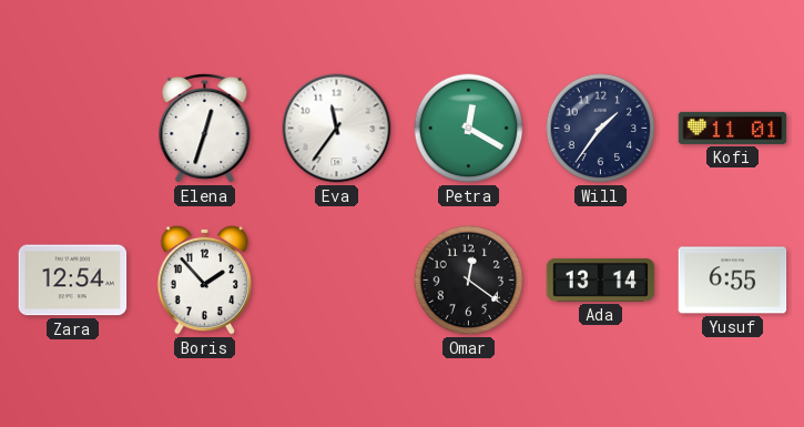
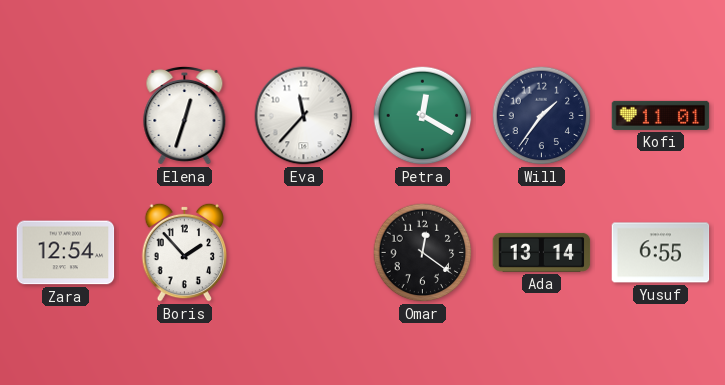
Eva: 11:36 -> 11:37
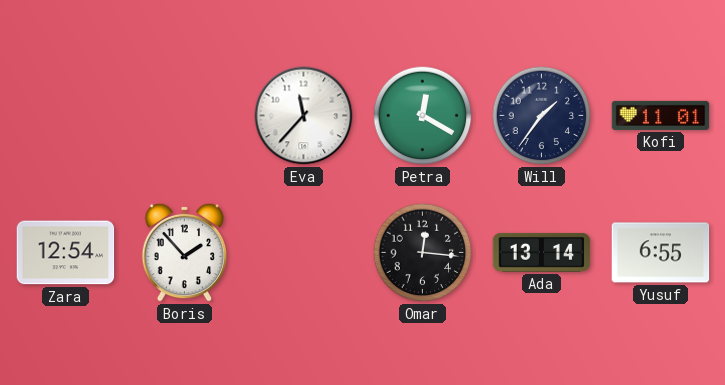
Elena: 12:33 -> none
Omar: 12:21 -> 12:16
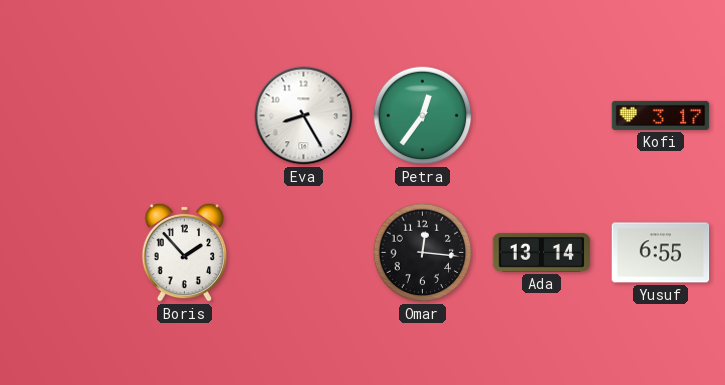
Eva: 11:37 -> 8:25
Petra: 12:20 -> 12:36
Will: 1:36 -> none
Kofi: 11:01 -> 3:17
Zara: 12:54 -> none
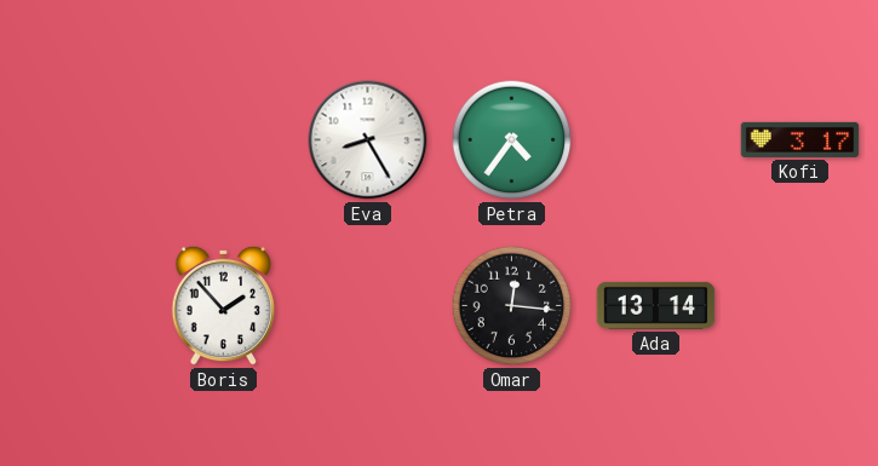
Petra: 12:36 -> 4:36
Yusuf: 6:55 -> none
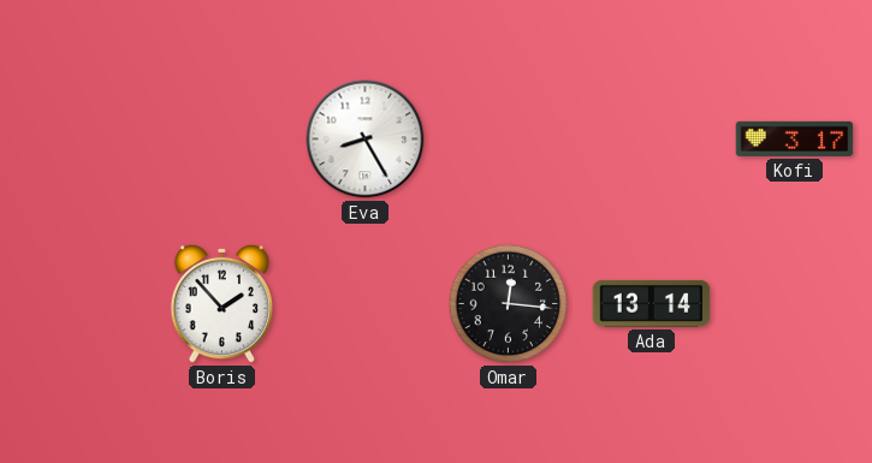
Petra: 4:36 -> none
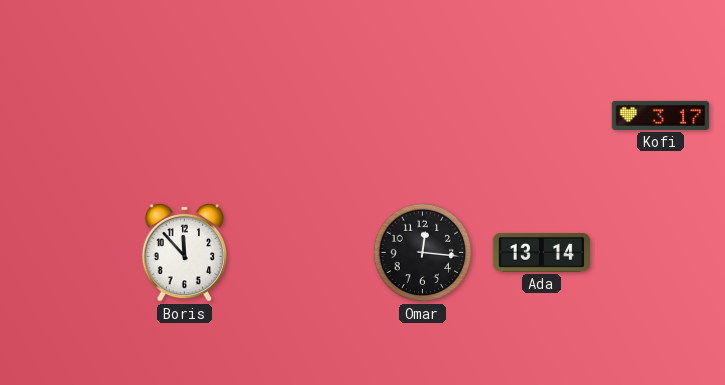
Eva: 8:25 -> none
Boris: 1:53 -> 11:53
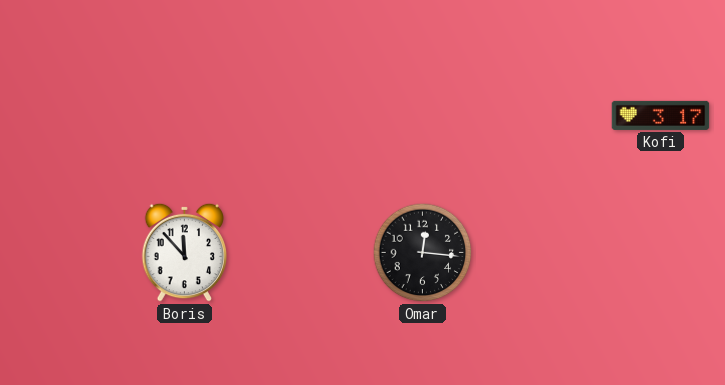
Ada: 13:14 -> none
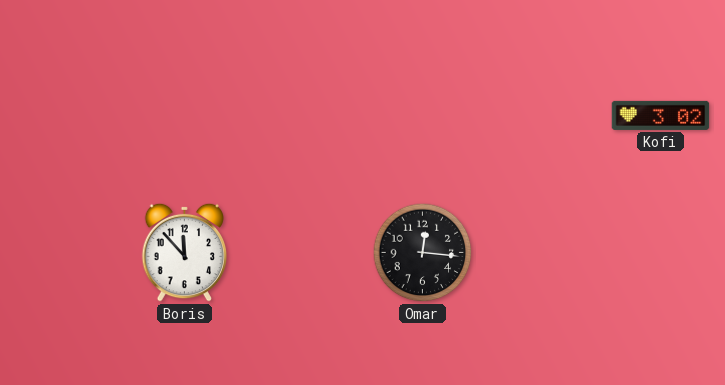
Kofi: 3:17 -> 3:02
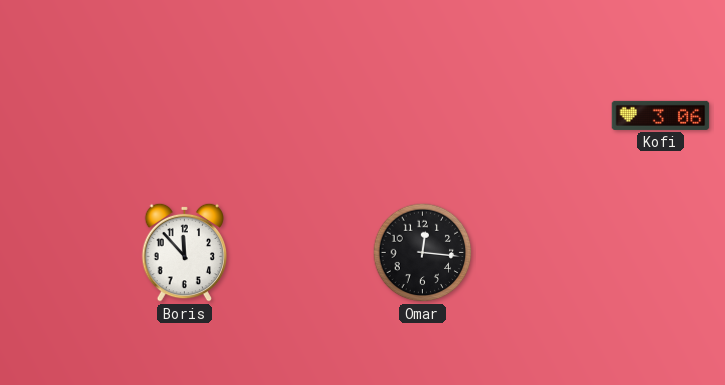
Kofi: 3:02 -> 3:06
